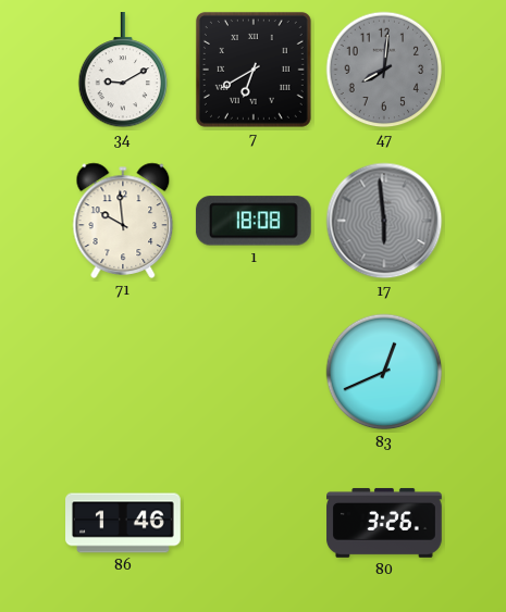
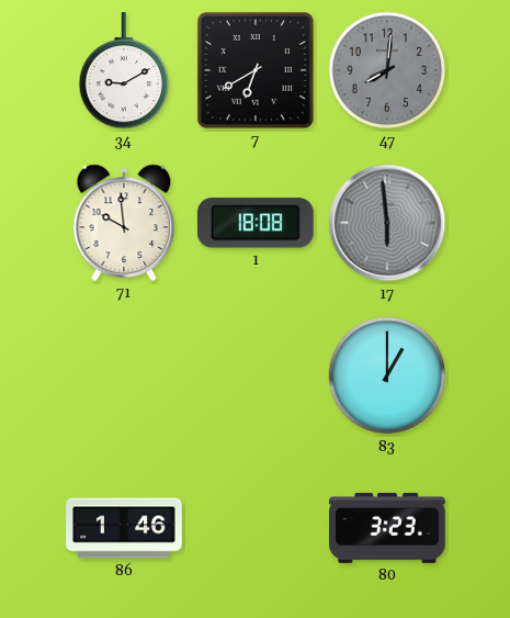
83: 12:41 -> 1:00
80: 3:26 -> 3:23
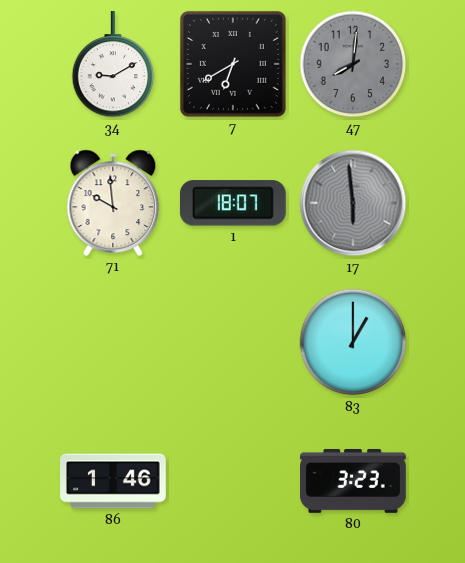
1: 18:08 -> 18:07
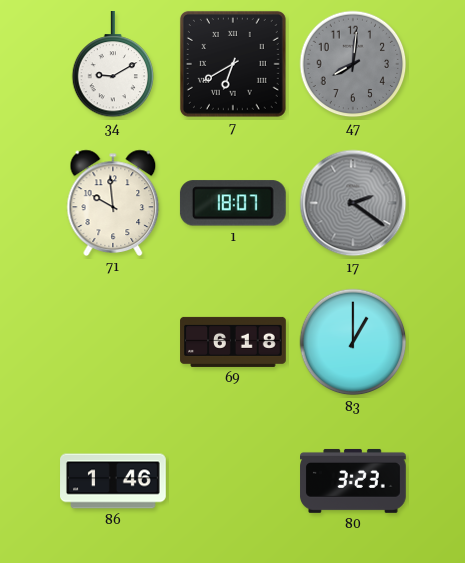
17: 5:59 -> 2:21
69: none -> 6:18
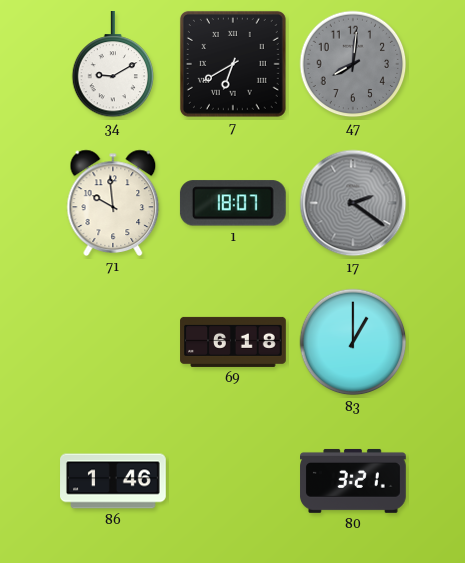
80: 3:23 -> 3:21
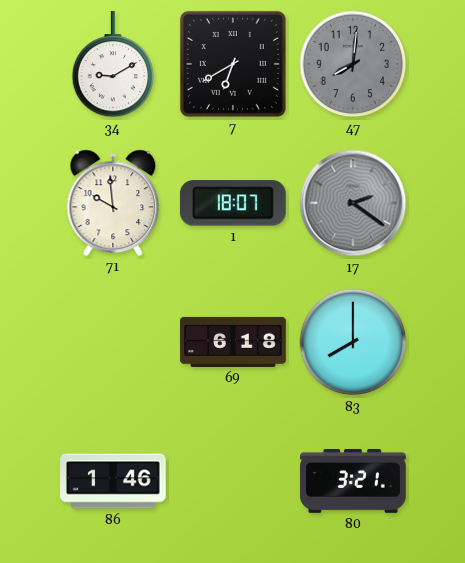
83: 1:00 -> 8:00
